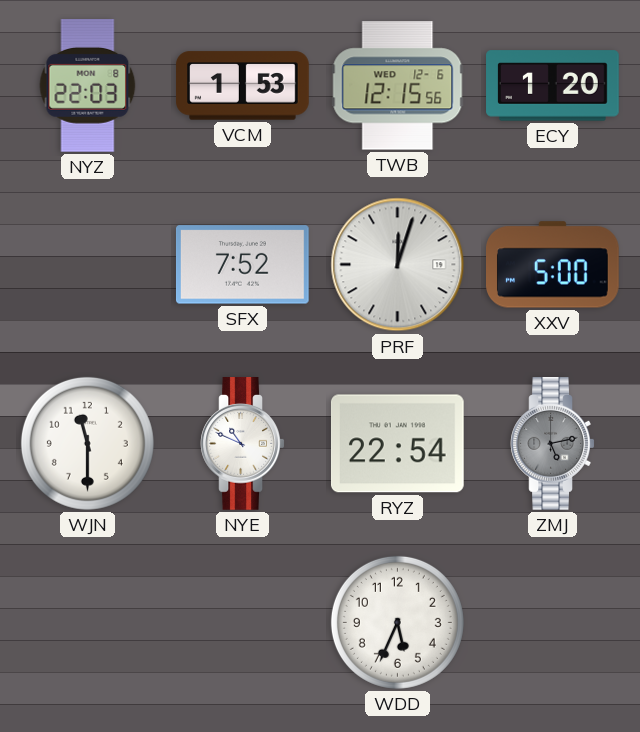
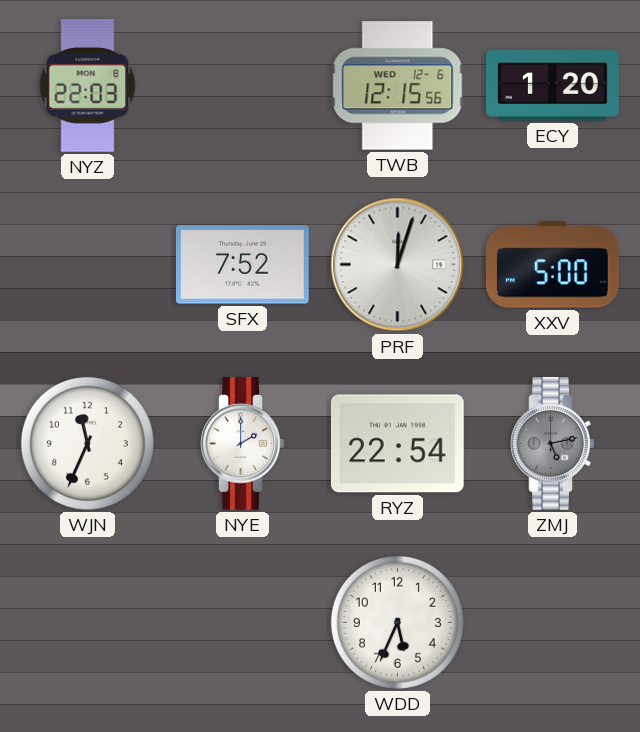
VCM: 1:53 -> none
WJN: 11:30 -> 11:34
NYE: 10:49 -> 2:00
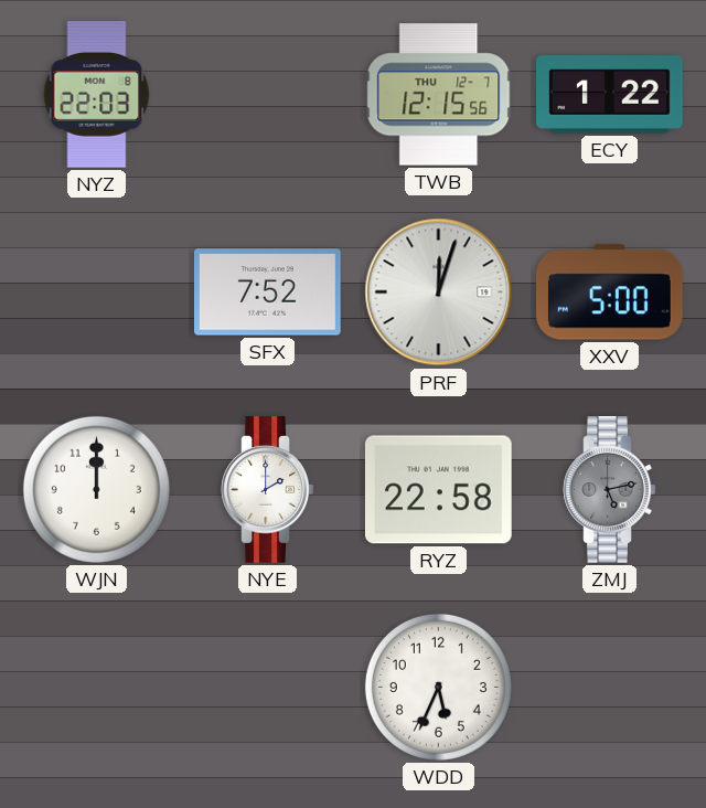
TWB date: WED 12-6 -> THU 12-7
ECY: 1:20 -> 1:22
WJN: 11:34 -> 12:00
RYZ: 22:54 -> 22:58
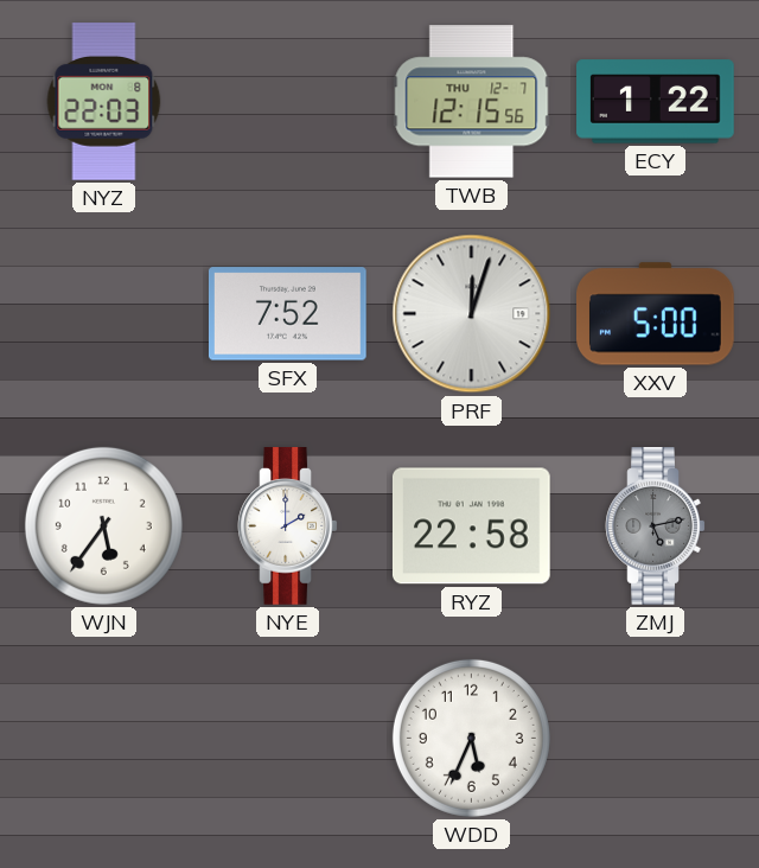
WJN: 12:00 -> 5:36
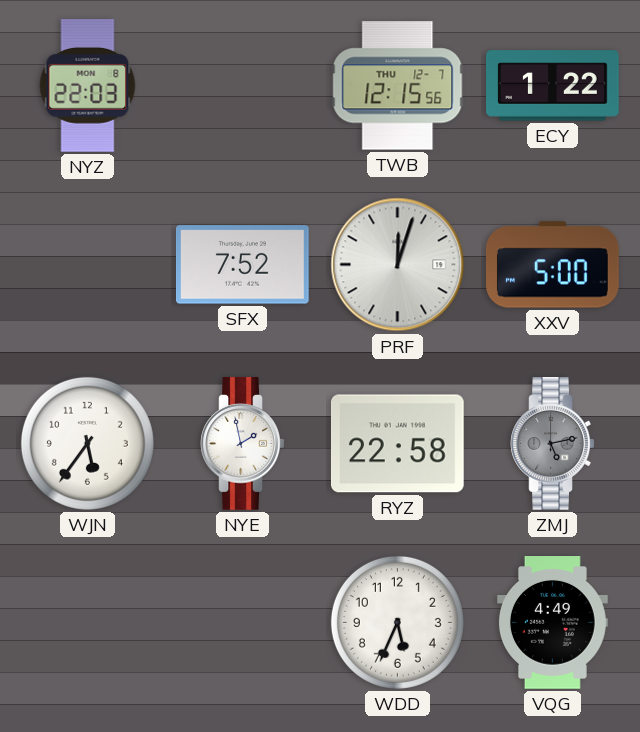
NYE: 2:00 -> 1:58
VQG: none -> 4:49
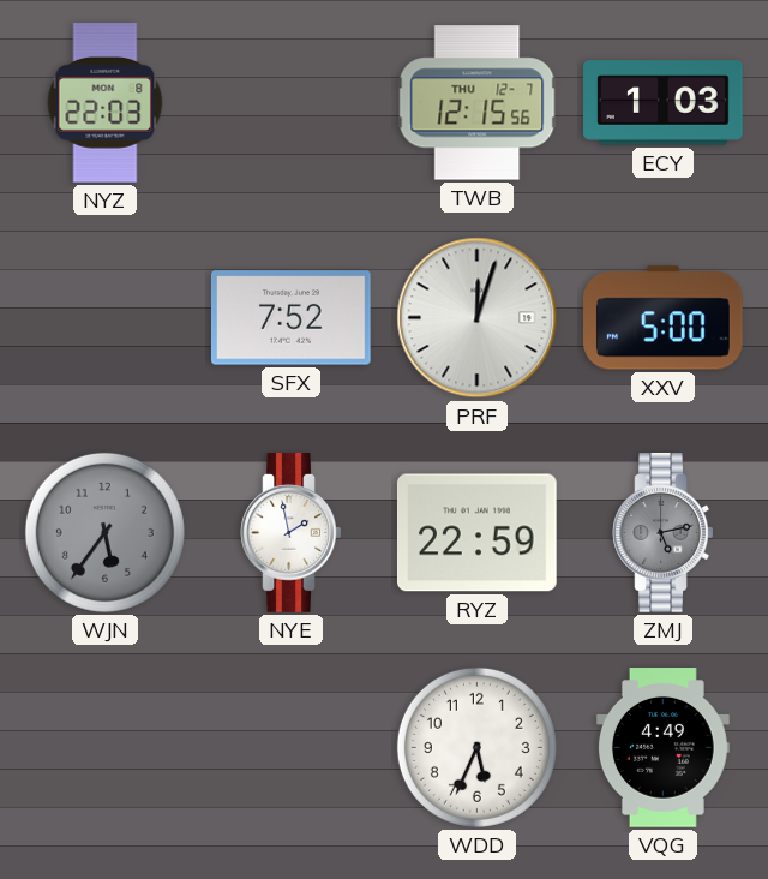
ECY: 1:22 -> 1:03
WJN dial: white -> grey
RYZ: 22:58 -> 22:59
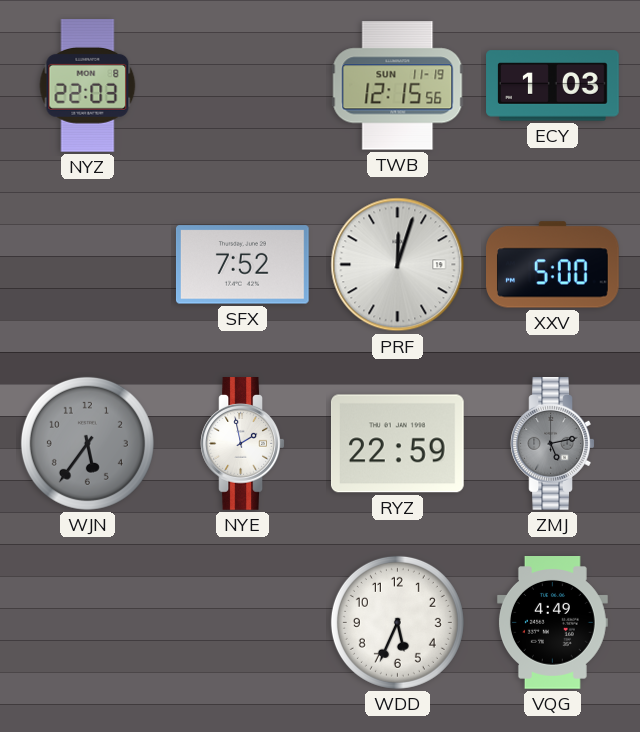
TWB date: THU 12-7 -> SUN 11-19
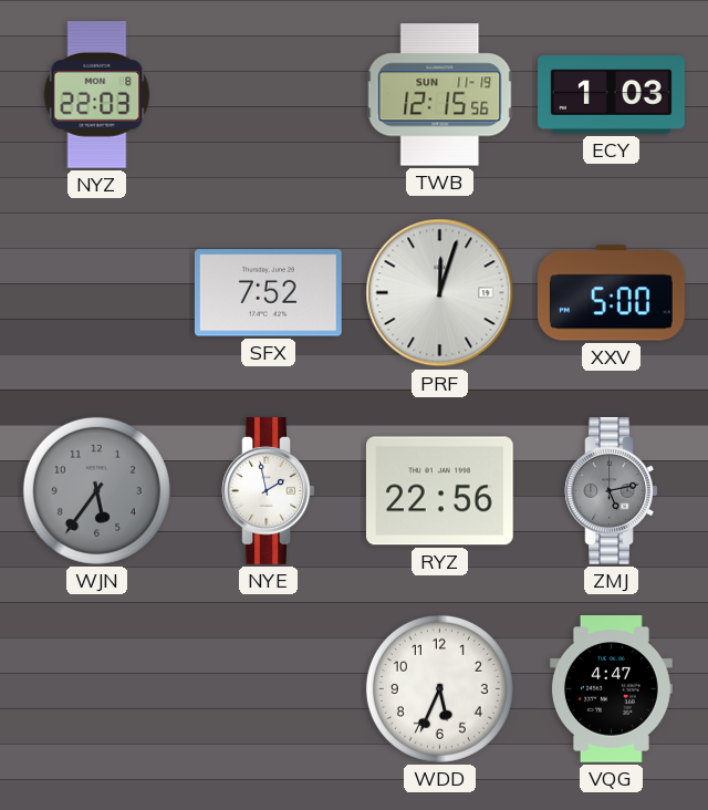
RYZ: 22:59 -> 22:56
VQG: 4:49 -> 4:47
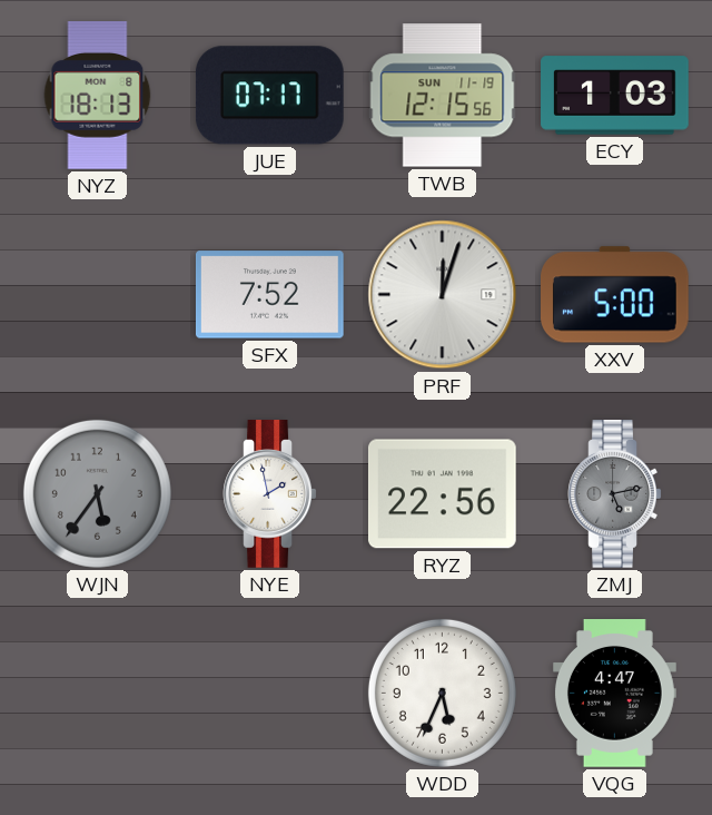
NYZ: 22:03 -> 18:13
JUE: none -> 07:17
